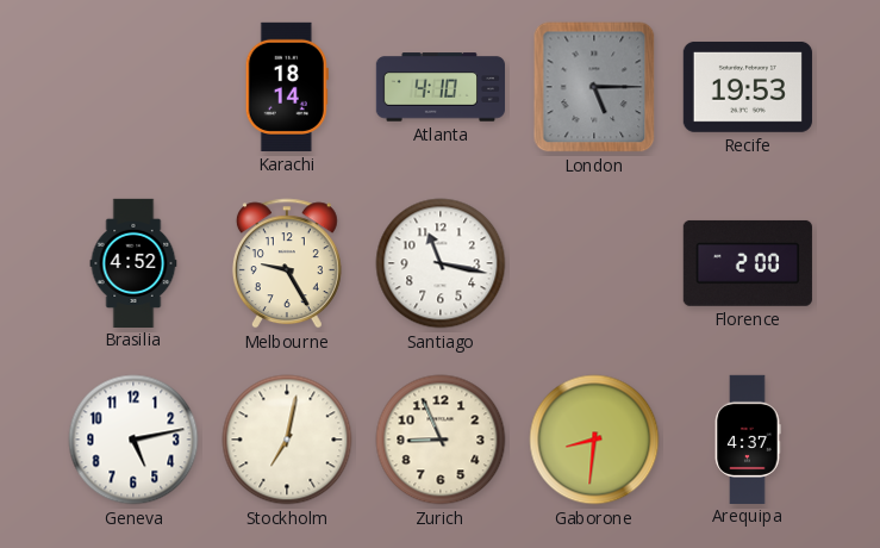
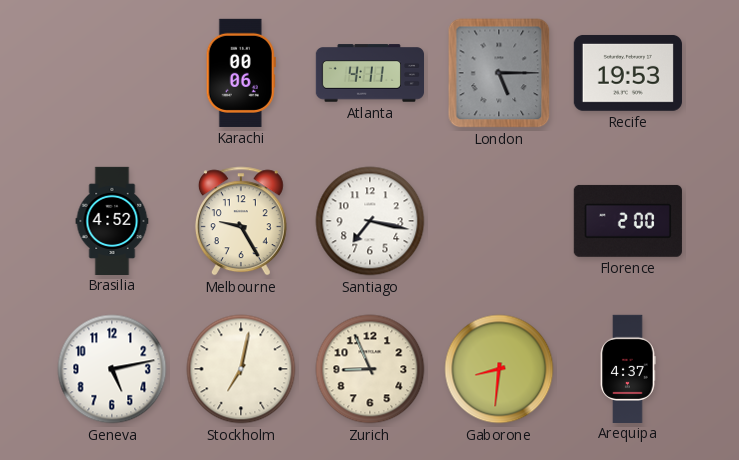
Karachi: 18:14 -> 00:06
Atlanta: 4:10 -> 4:11
Santiago: 11:17 -> 7:17
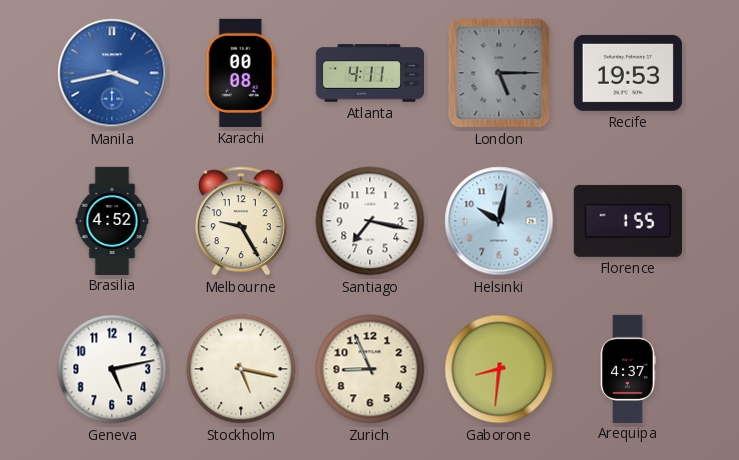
Manila: none -> 3:43
Karachi: 00:06 -> 00:08
Helsinki: none -> 10:02
Florence: 2:00 -> 1:55
Stockholm: 7:02 -> 5:17
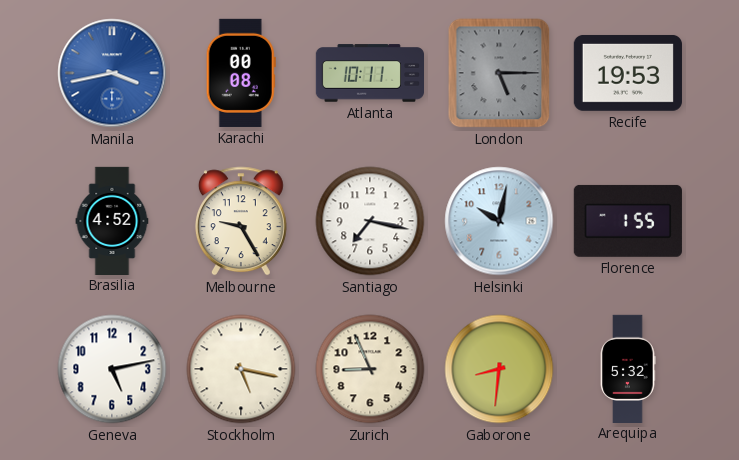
Atlanta: 4:11 -> 10:11
Arequipa: 4:37 -> 5:32
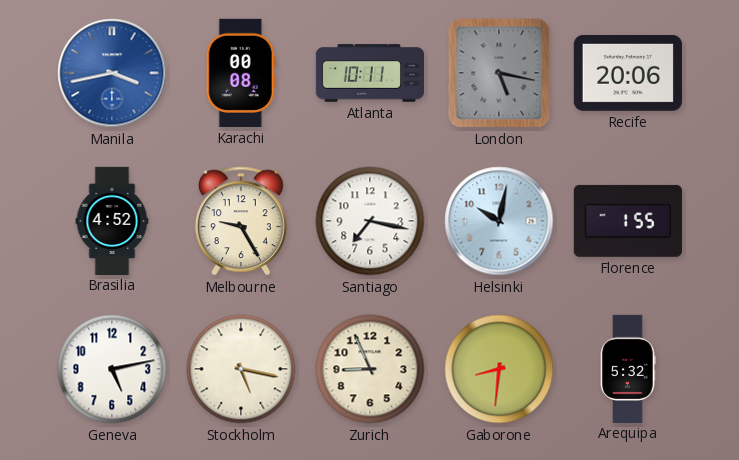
London: 5:15 -> 5:17
Recife: 19:53 -> 20:06
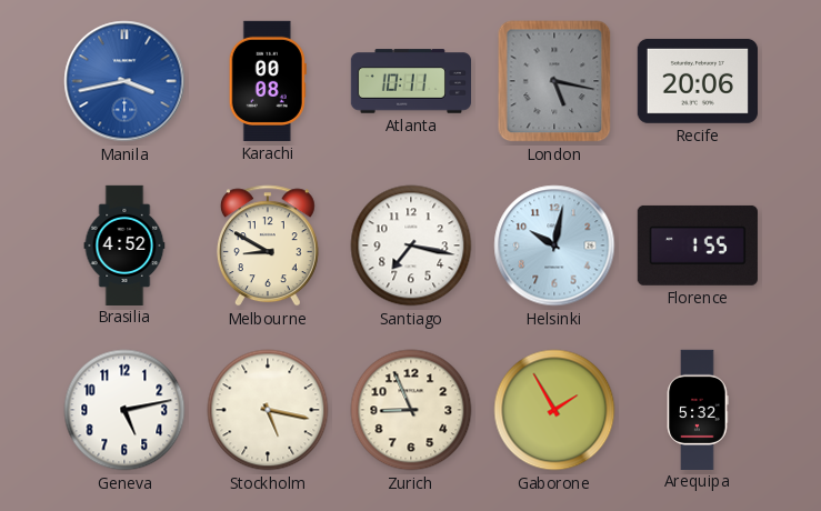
Melbourne: 9:25 -> 8:50
Gaborone: 8:31 -> 1:55
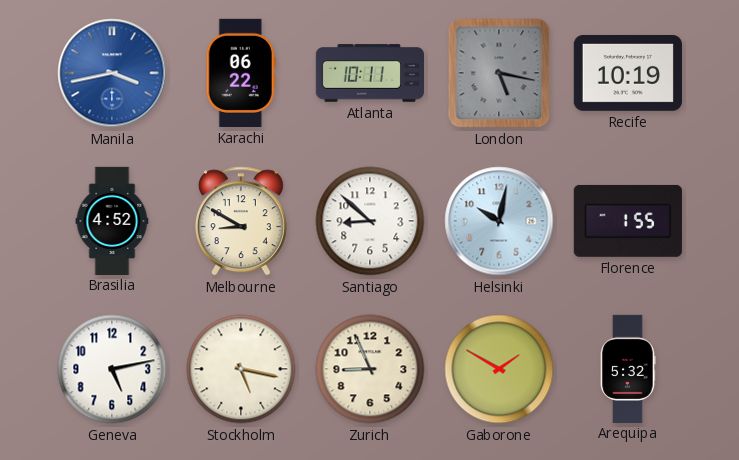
Karachi: 00:08 -> 06:22
Recife: 20:06 -> 10:19
Santiago: 7:17 -> 8:52
Gaborone: 1:55 -> 1:50
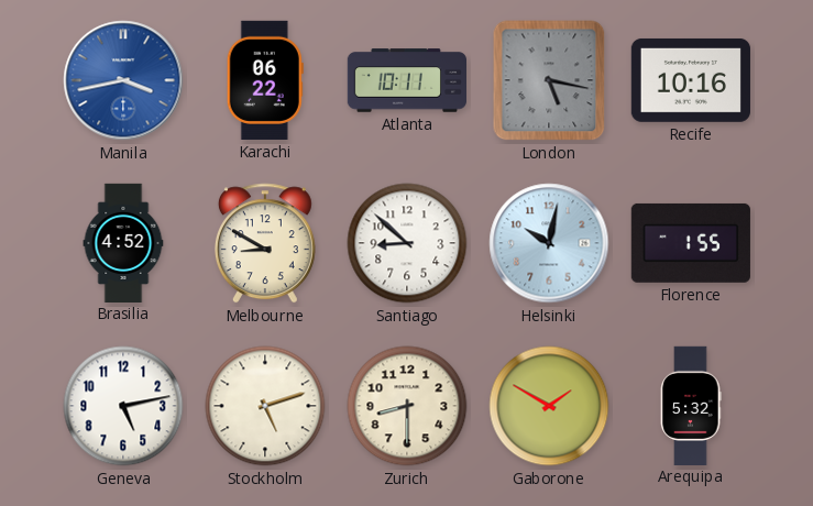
Recife: 10:19 -> 10:16
Stockholm: 5:17 -> 5:12
Zurich: 8:56 -> 8:30
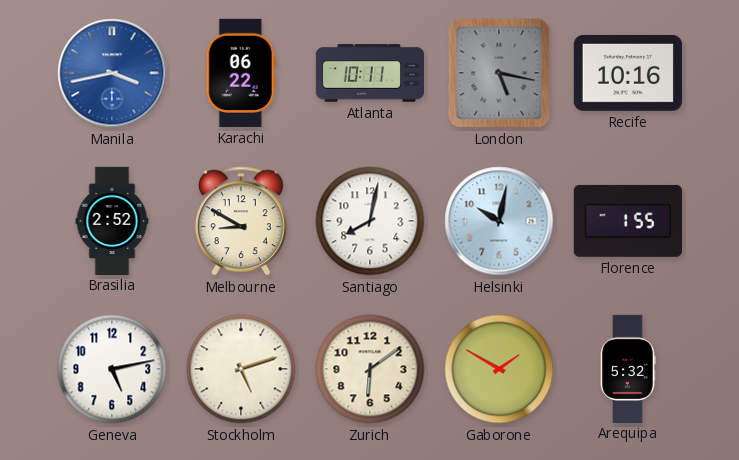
Brasilia: 4:52 -> 2:52
Santiago: 8:52 -> 8:02
Zurich: 8:30 -> 6:09
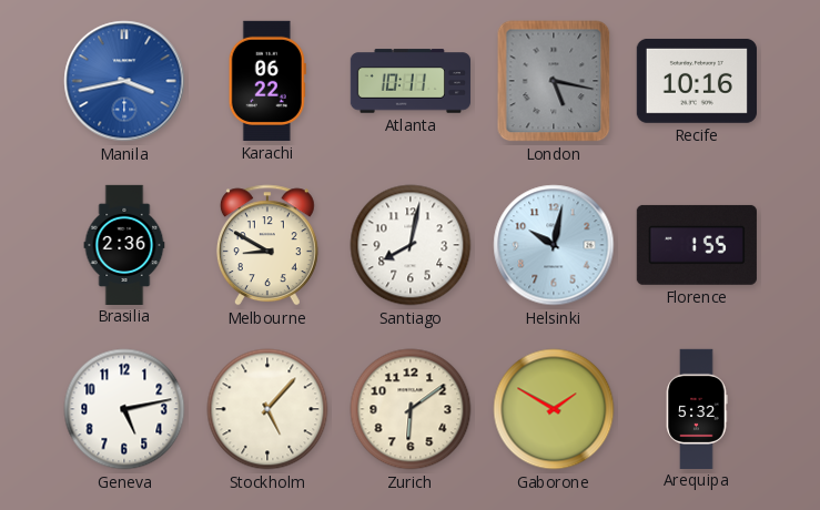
Brasilia: 2:52 -> 2:36
Stockholm: 5:12 -> 5:07
